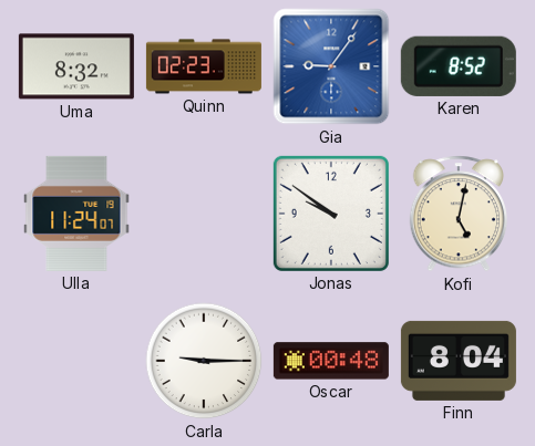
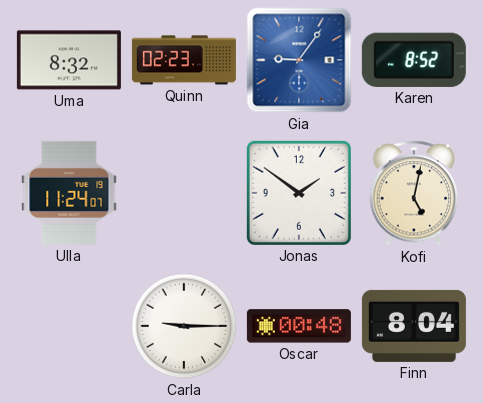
Jonas: 9:51 -> 1:51
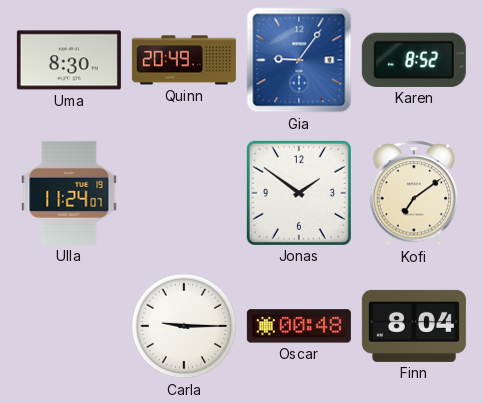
Uma: 8:32 -> 8:30
Quinn: 02:23 -> 20:49
Kofi: 5:02 -> 7:09
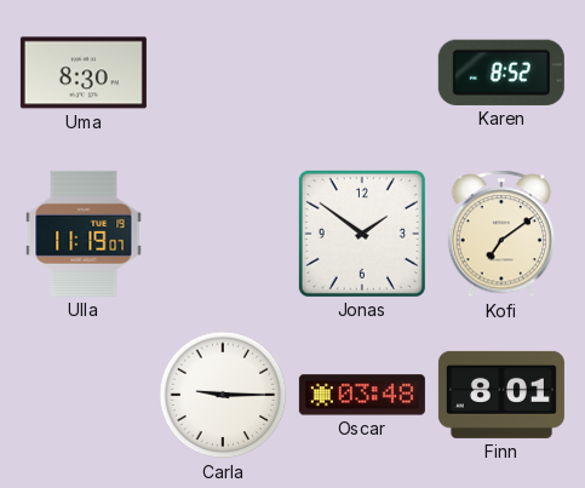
Quinn: 20:49 -> none
Gia: 9:06 -> none
Ulla: 11:24 -> 11:19
Oscar: 00:48 -> 03:48
Finn: 8:04 -> 8:01
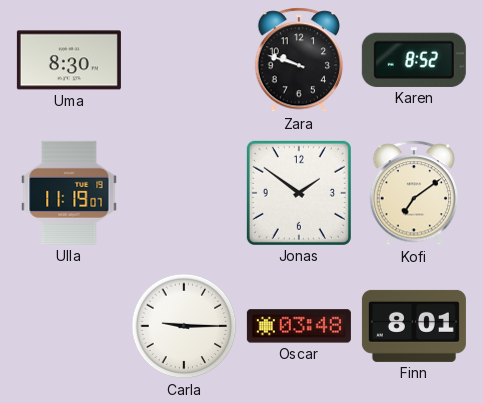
Zara: none -> 9:48
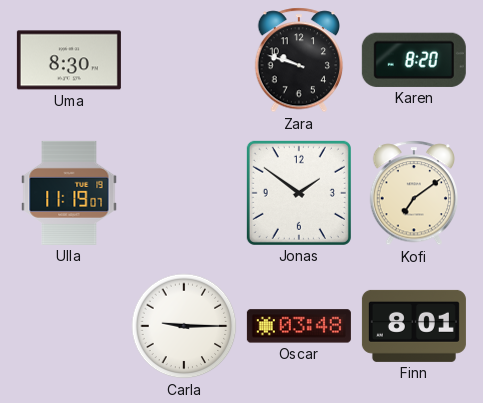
Karen: 8:52 -> 8:20
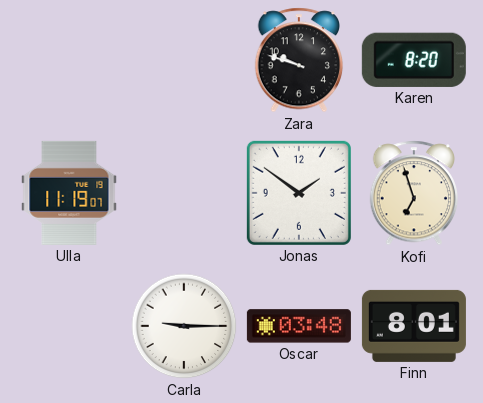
Uma: 8:30 -> none
Kofi: 7:09 -> 6:57
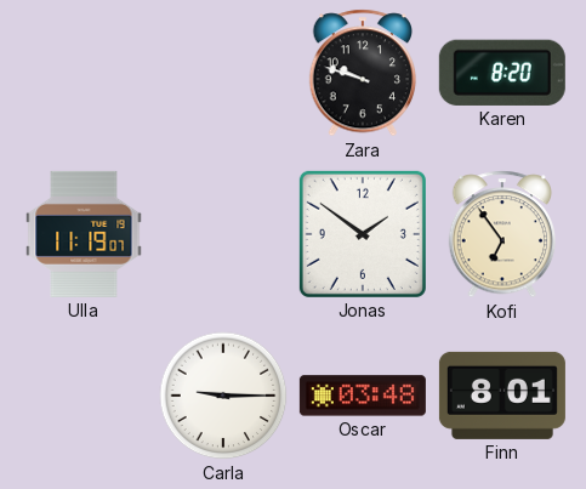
Kofi: 6:57 -> 6:54
